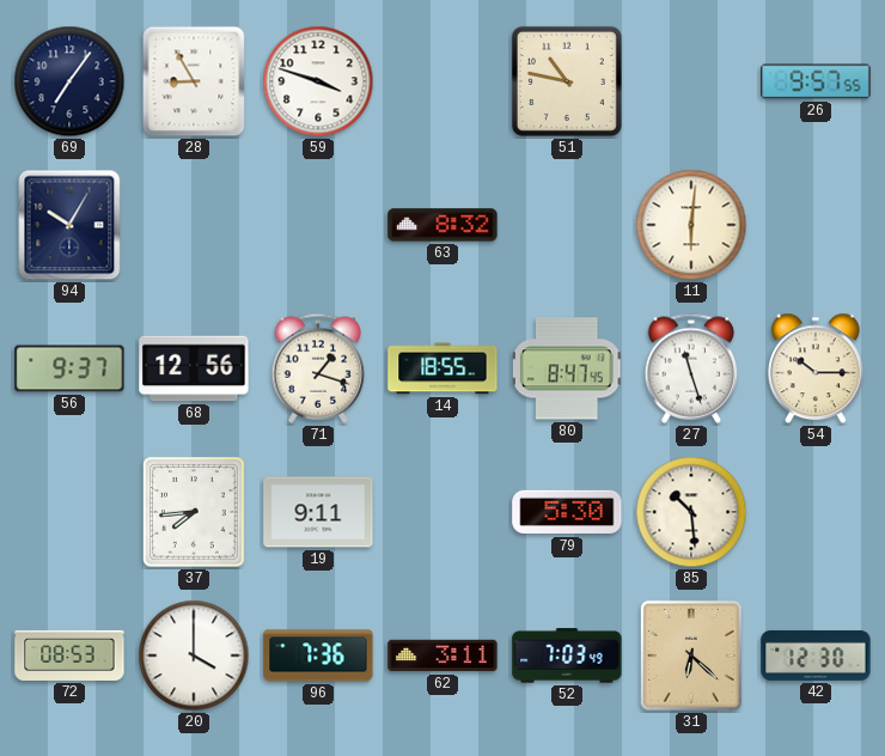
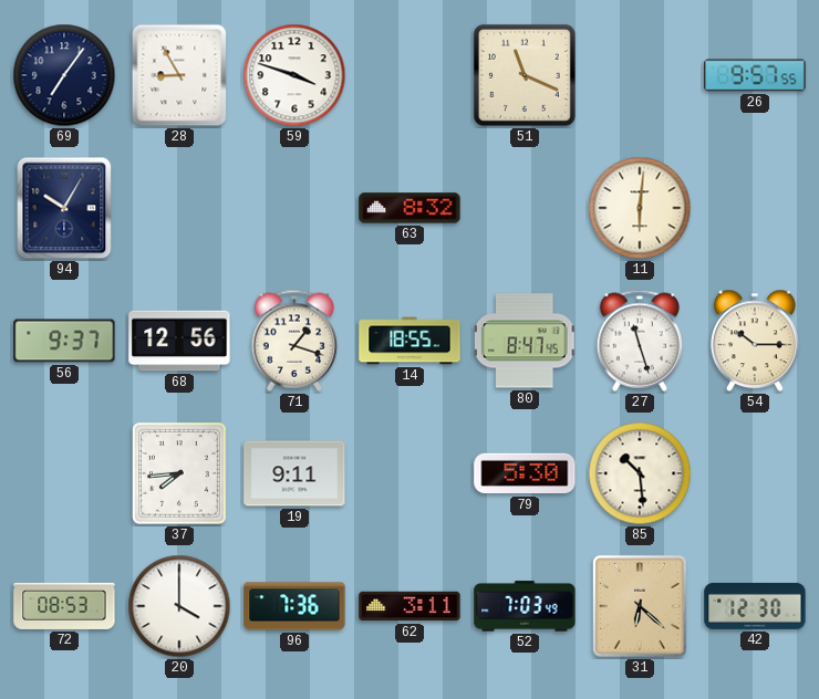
51: 10:47 -> 11:19
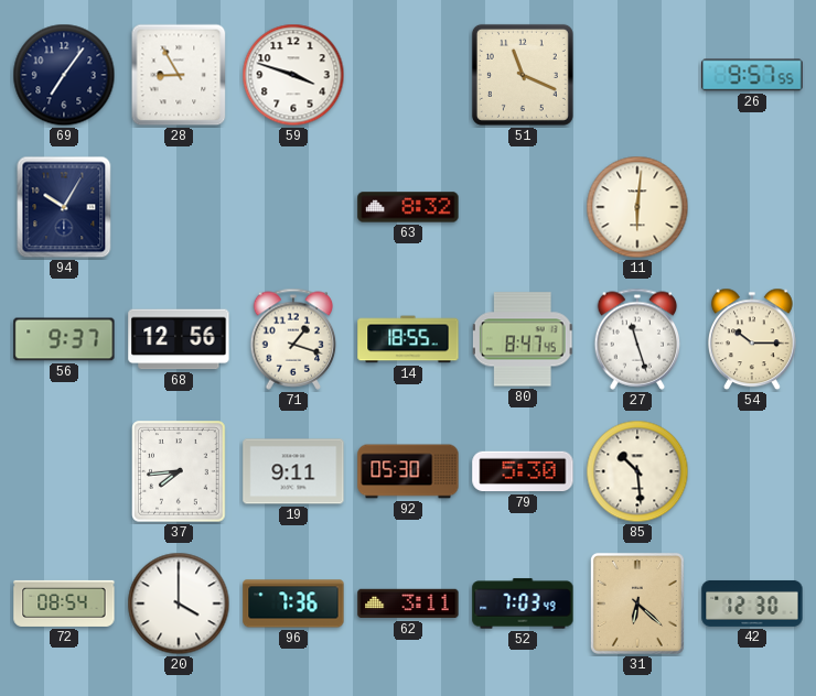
92: none -> 05:30
72: 08:53 -> 08:54
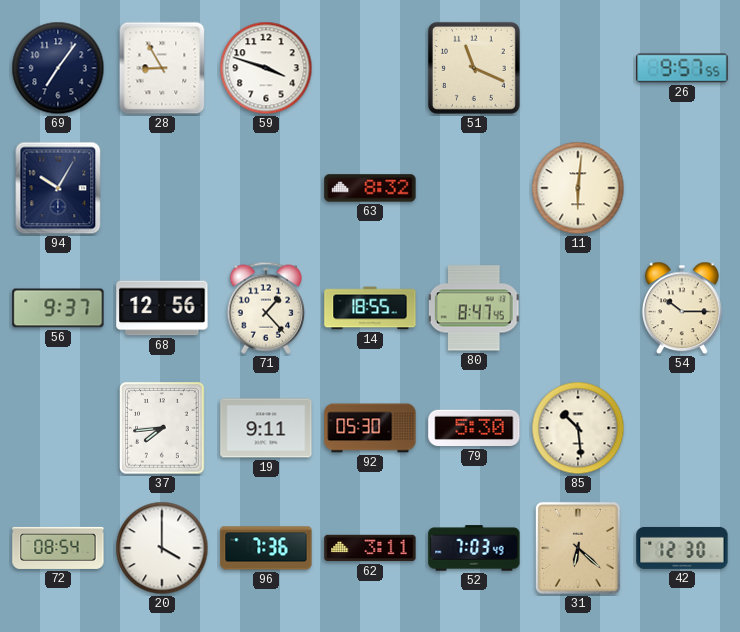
71: 1:18 -> 1:23
27: 11:27 -> none
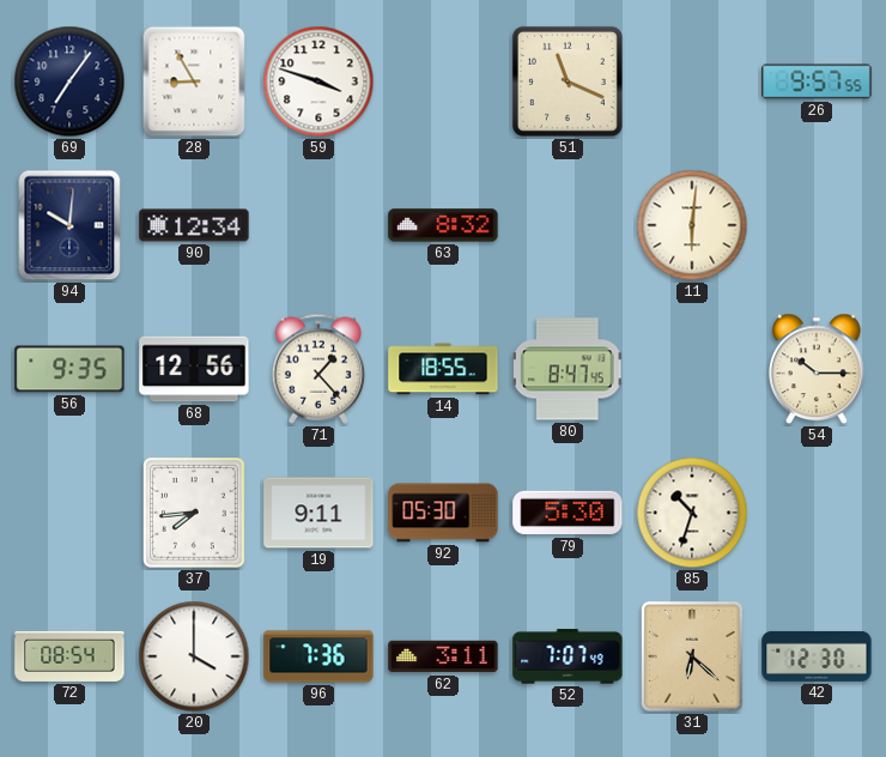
94: 10:05 -> 10:01
90: none -> 12:34
56: 9:37 -> 9:35
85: 10:29 -> 10:33
52: 7:03 -> 7:07
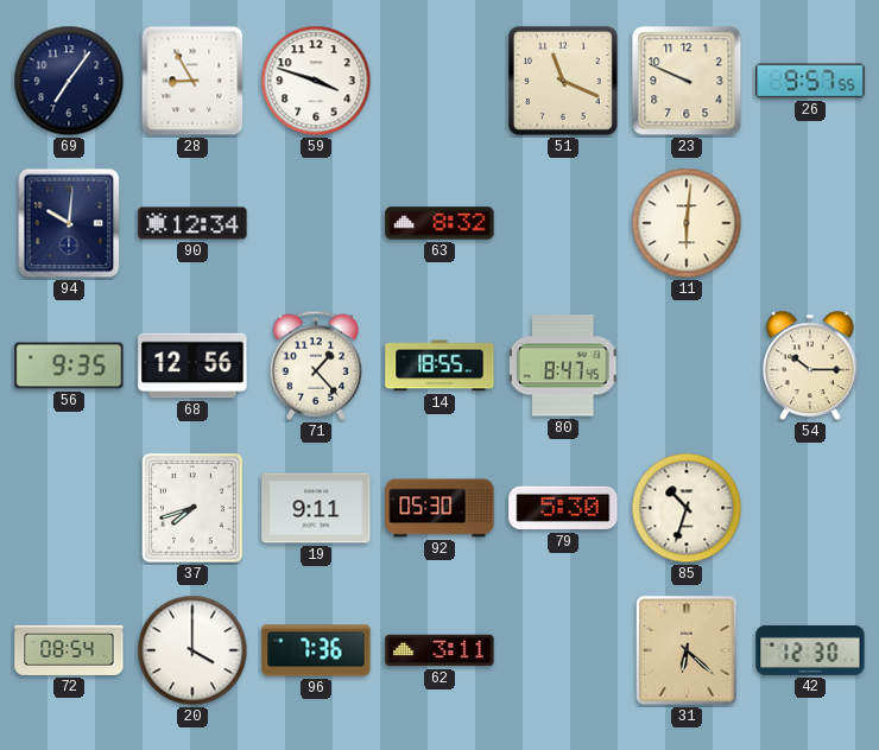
23: none -> 9:49
37: 7:44 -> 7:42
52: 7:07 -> none
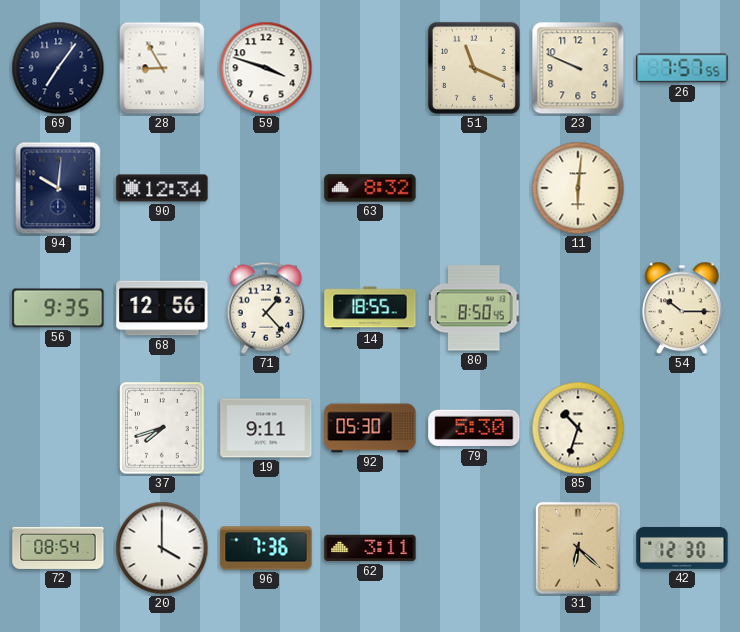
26: 9:57 -> 7:57
80: 8:47 -> 8:50
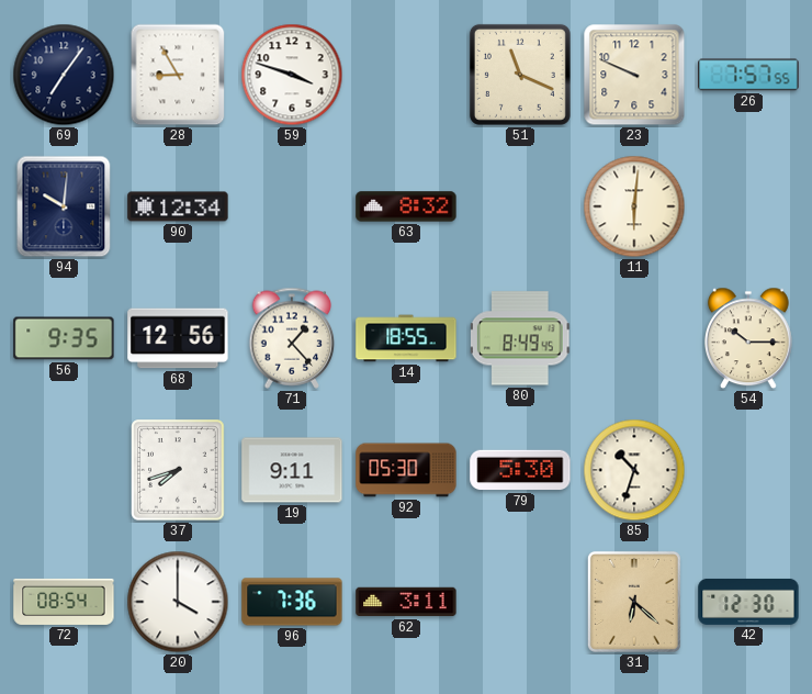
80: 8:50 -> 8:49
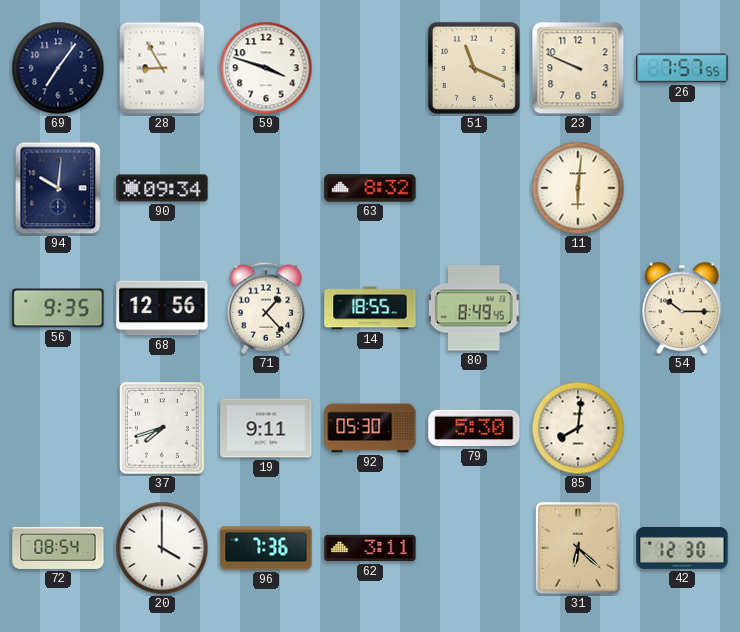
90: 12:34 -> 09:34
85: 10:33 -> 8:01
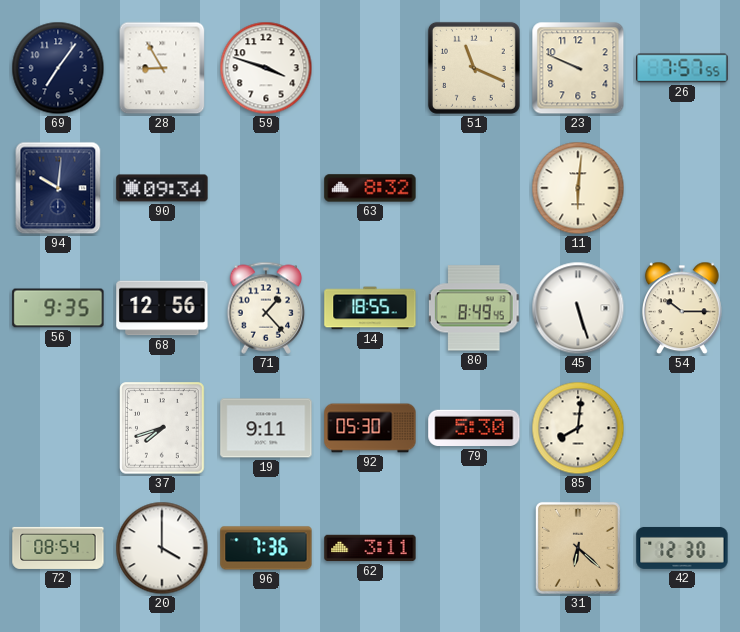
45: none -> 5:27
